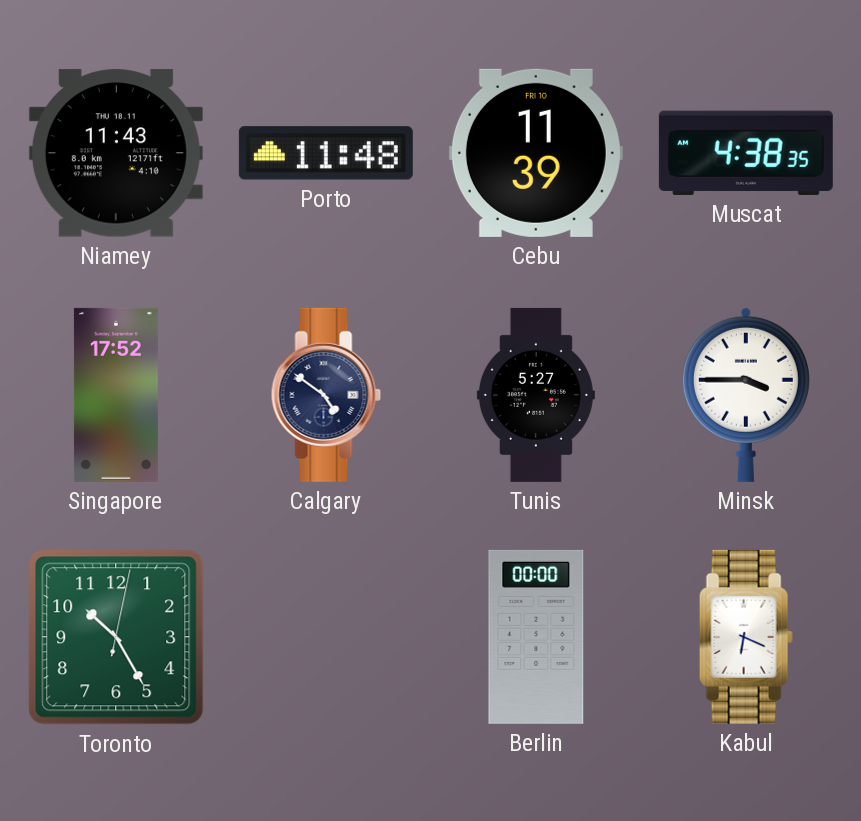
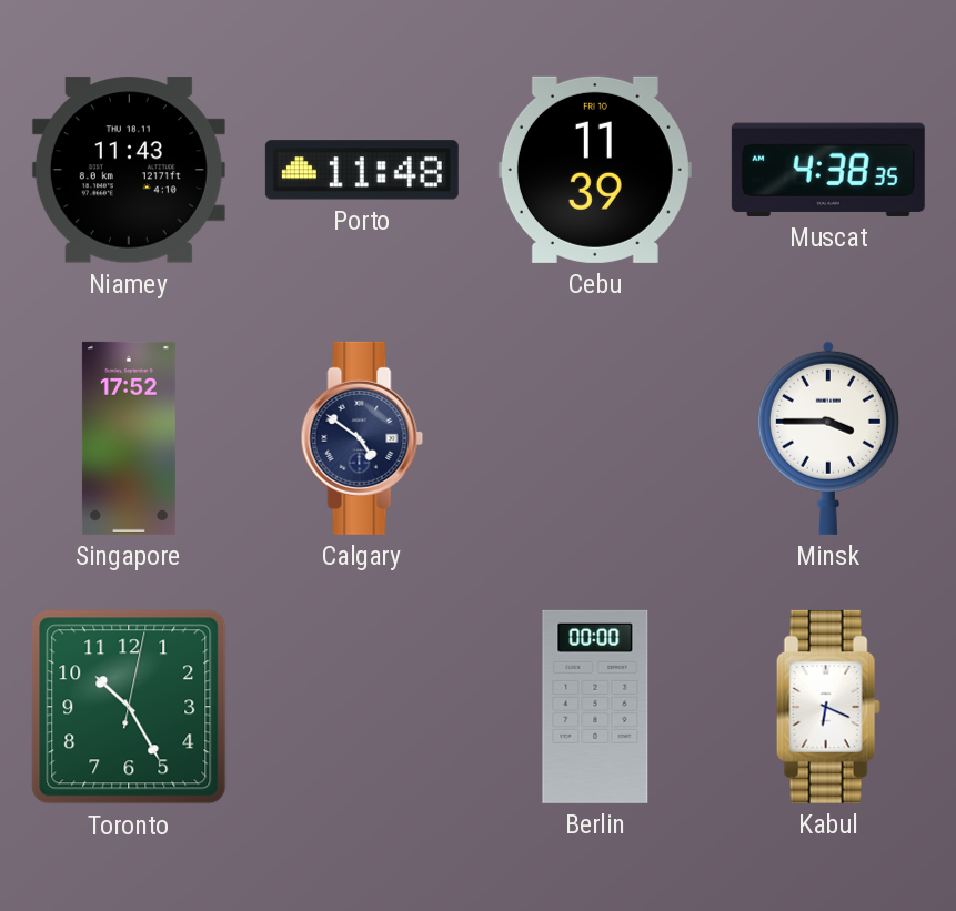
Tunis: 5:27 -> none
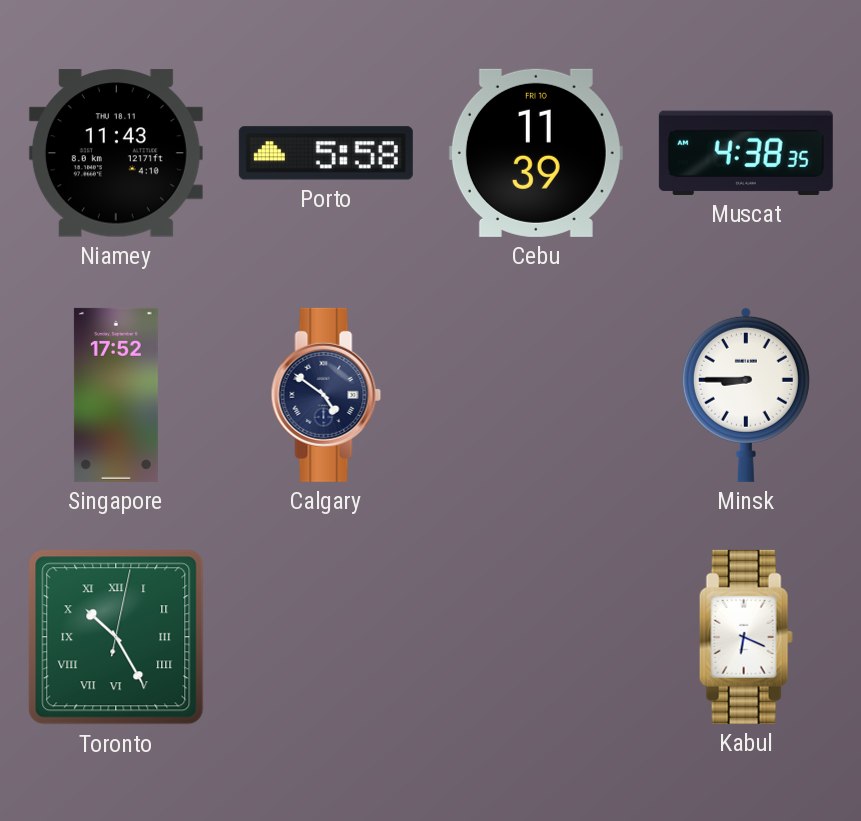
Porto: 11:48 -> 5:58
Minsk: 3:45 -> 8:45
Toronto numerals: Arabic -> Roman
Berlin: 00:00 -> none
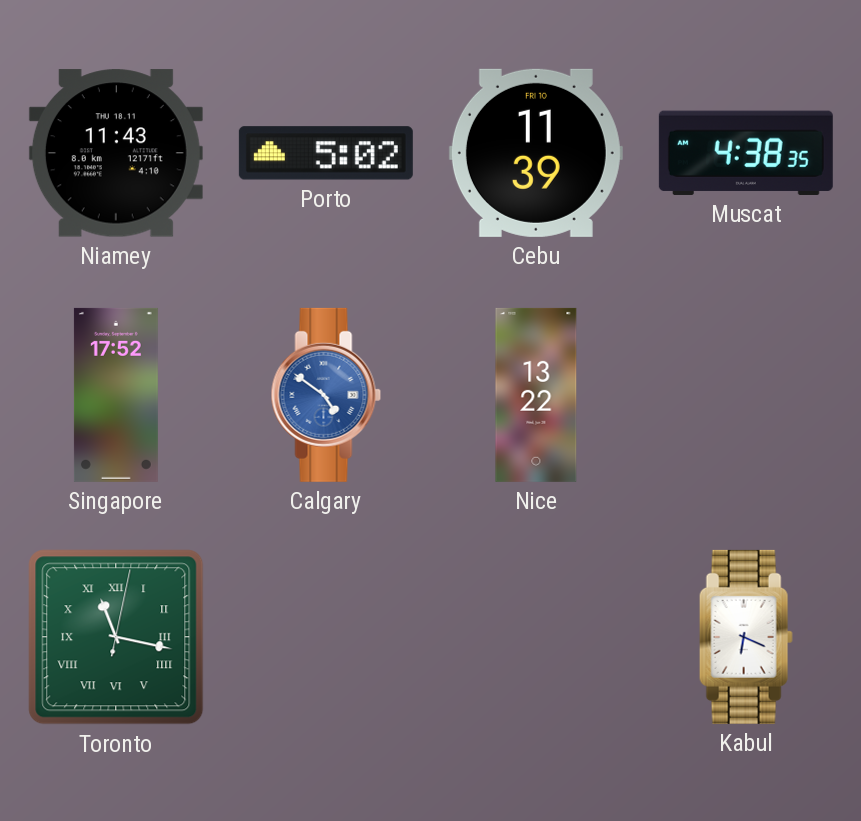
Porto: 5:58 -> 5:02
Calgary dial: navy -> blue
Nice: none -> 13:22
Minsk: 8:45 -> none
Toronto: 10:25 -> 11:17
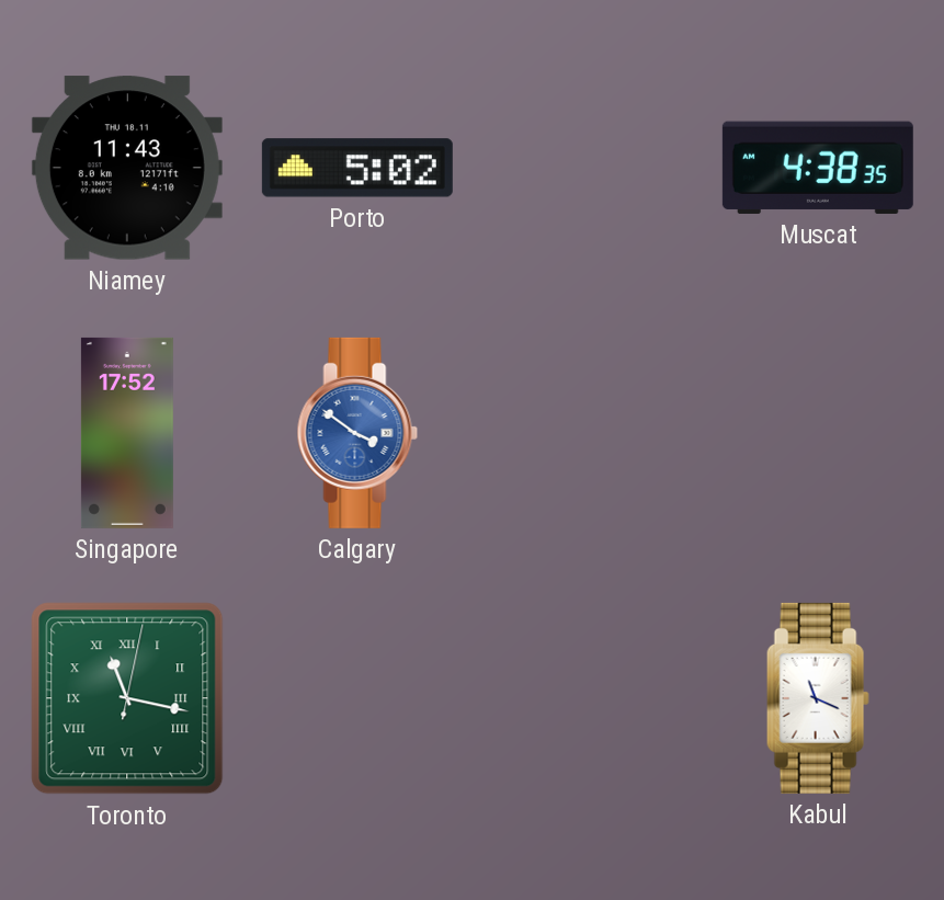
Cebu: 11:39 -> none
Calgary: 4:51 -> 3:51
Nice: 13:22 -> none
Kabul: 6:19 -> 11:19
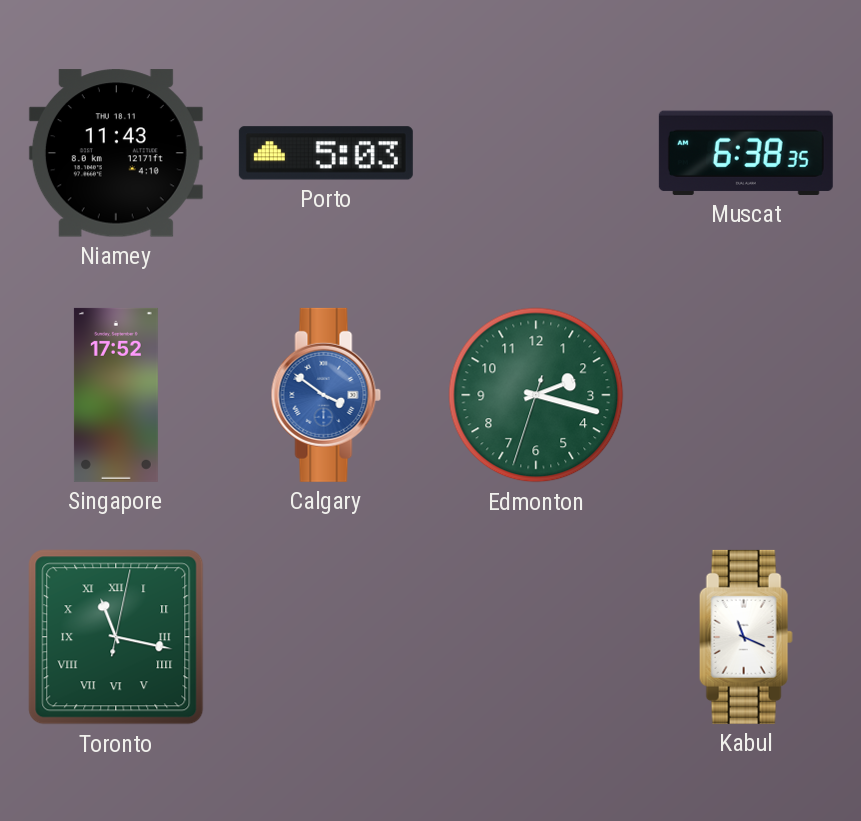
Porto: 5:02 -> 5:03
Muscat: 4:38 -> 6:38
Edmonton: none -> 2:17
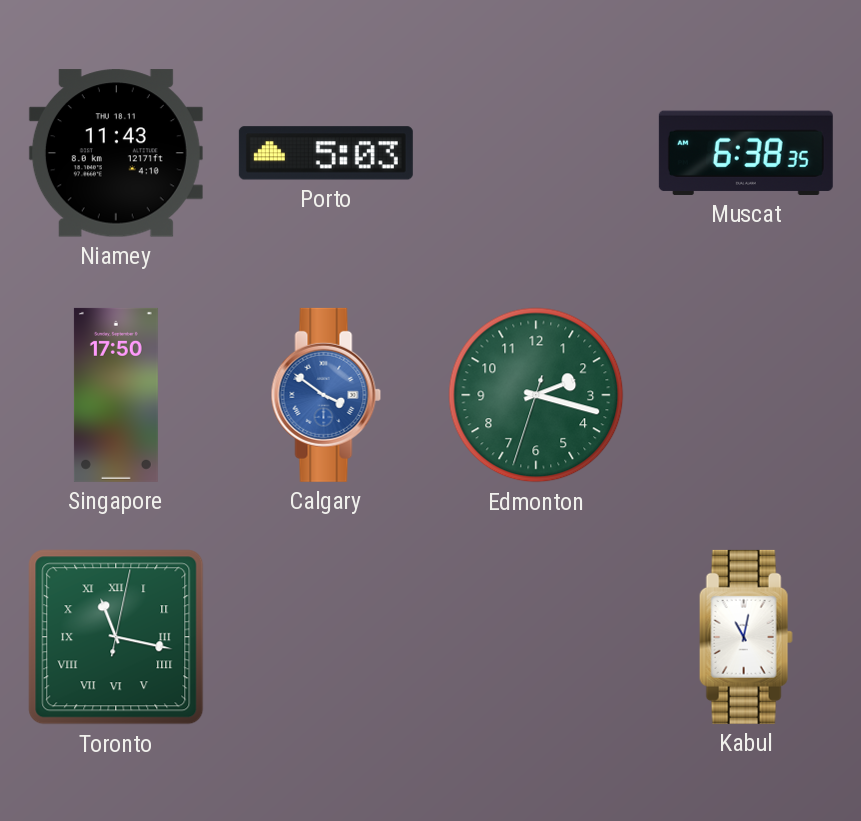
Singapore: 17:52 -> 17:50
Kabul: 11:19 -> 11:02
